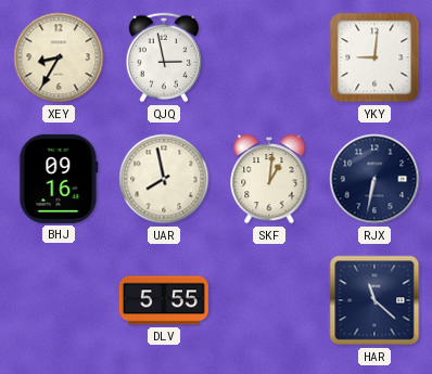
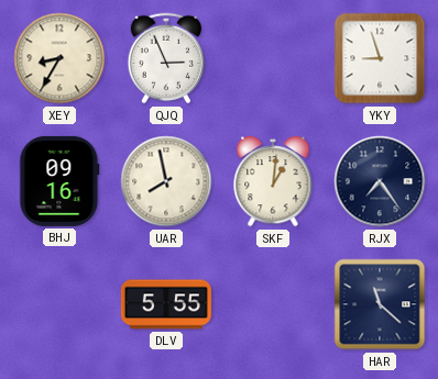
QJQ: 2:58 -> 2:56
YKY: 9:01 -> 8:57
RJX: 6:32 -> 7:24
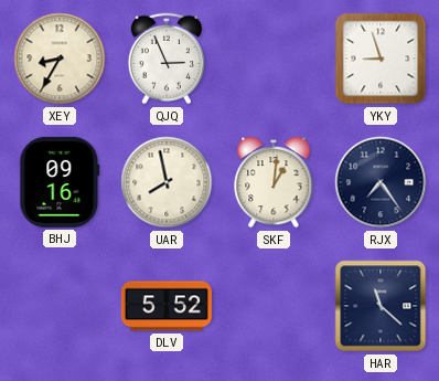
DLV: 5:55 -> 5:52
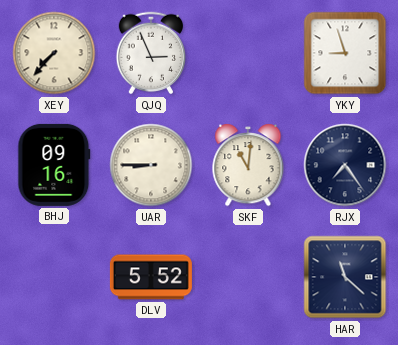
XEY: 8:35 -> 7:37
UAR: 7:58 -> 8:45
SKF: 1:01 -> 11:01
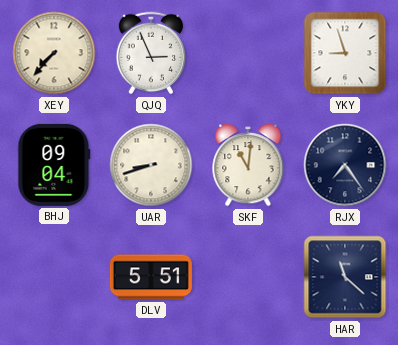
BHJ: 09:16 -> 09:04
UAR: 8:45 -> 8:42
DLV: 5:52 -> 5:51
